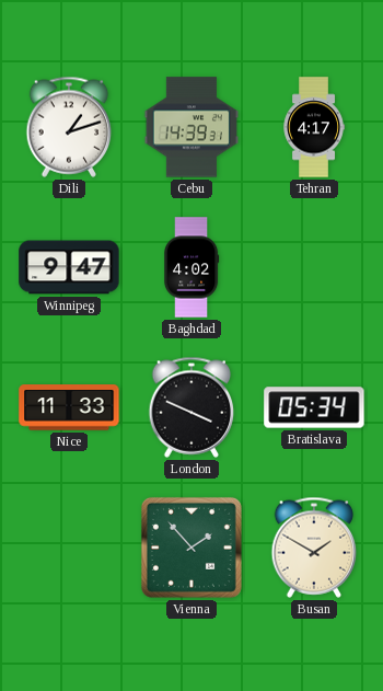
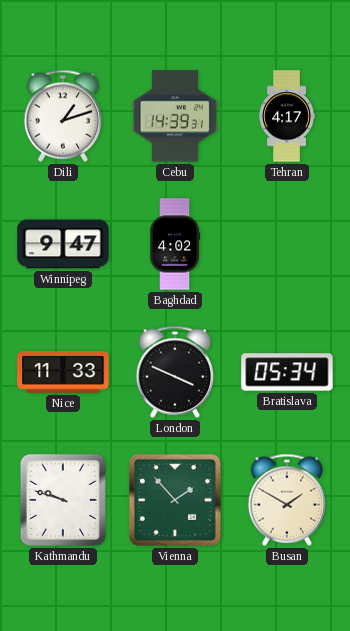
Kathmandu: none -> 9:48
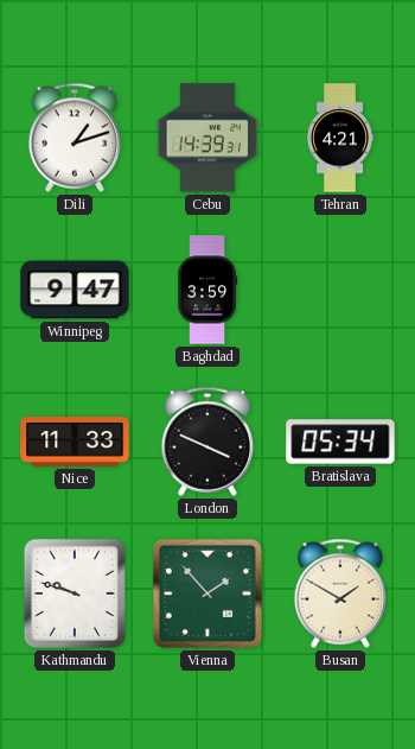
Tehran: 4:17 -> 4:21
Baghdad: 4:02 -> 3:59
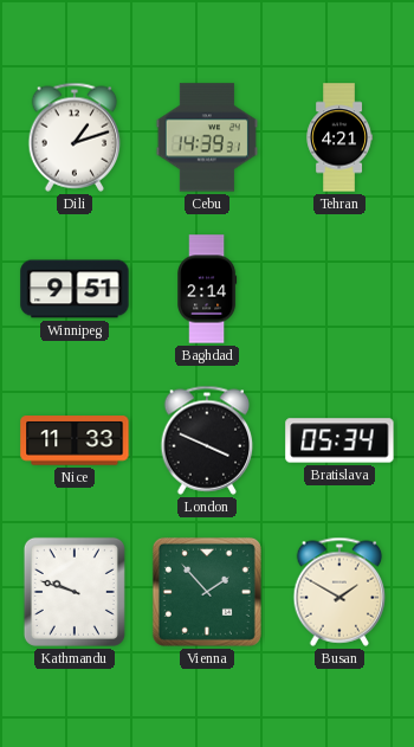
Winnipeg: 9:47 -> 9:51
Baghdad: 3:59 -> 2:14
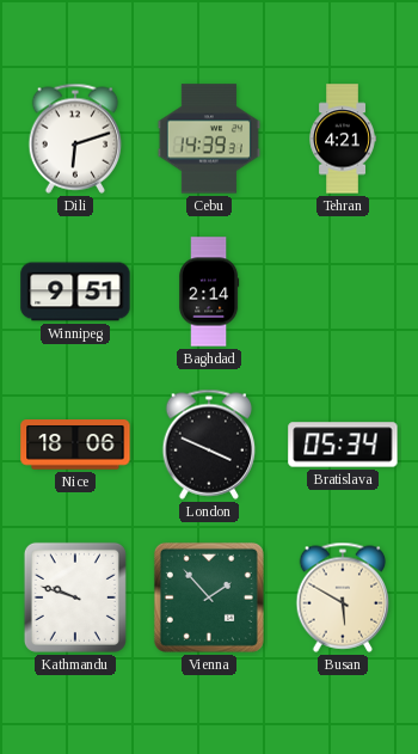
Dili: 1:12 -> 6:12
Nice: 11:33 -> 18:06
Busan: 1:50 -> 5:50
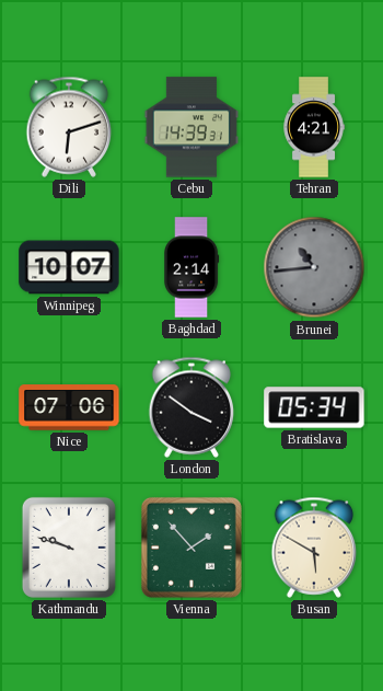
Winnipeg: 9:51 -> 10:07
Brunei: none -> 10:44
Nice: 18:06 -> 07:06
London: 3:49 -> 3:51
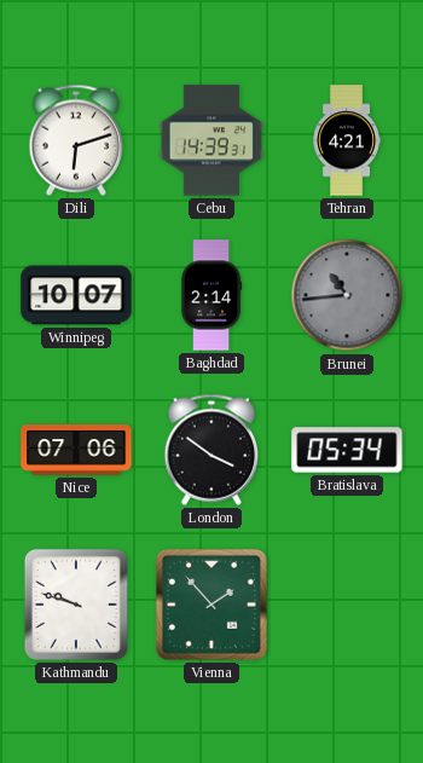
Busan: 5:50 -> none
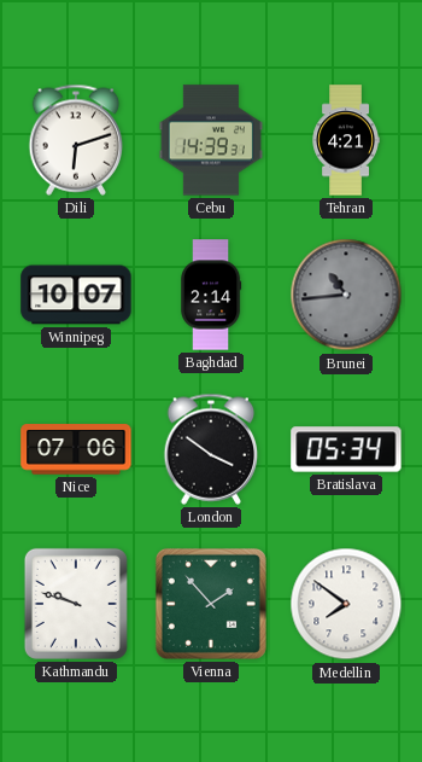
Medellin: none -> 7:51
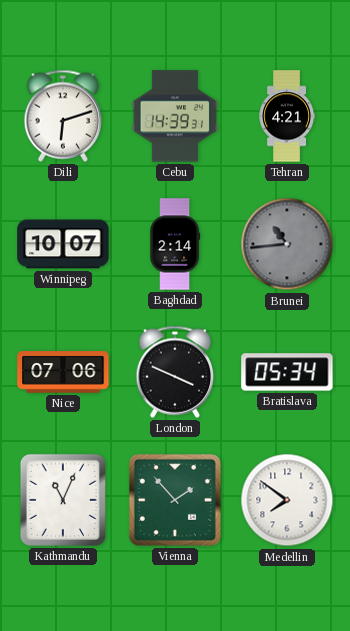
London: 3:51 -> 3:49
Kathmandu: 9:48 -> 11:04
